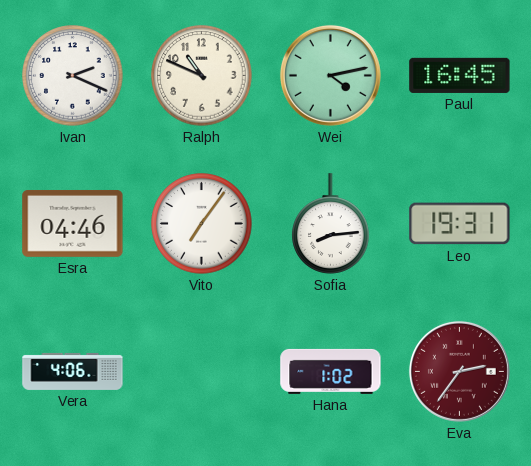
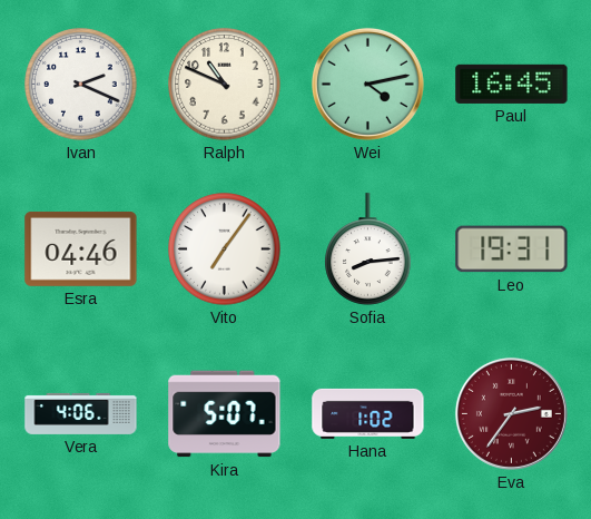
Kira: none -> 5:07
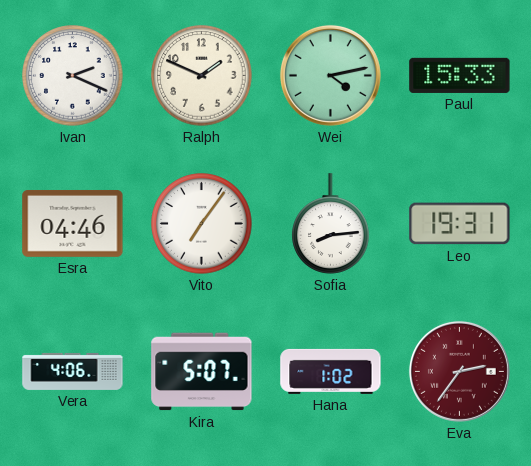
Ralph: 10:49 -> 1:49
Paul: 16:45 -> 15:33
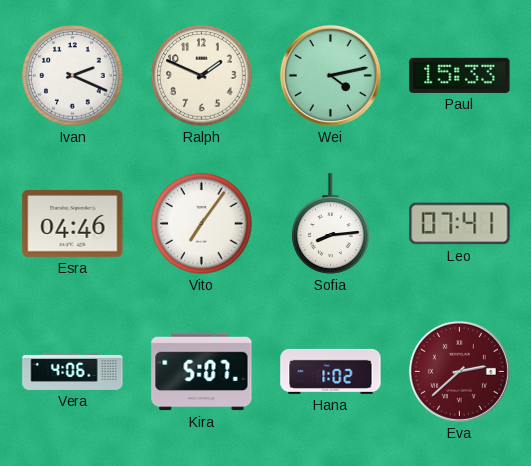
Leo: 19:31 -> 07:41
Eva: 2:36 -> 2:38
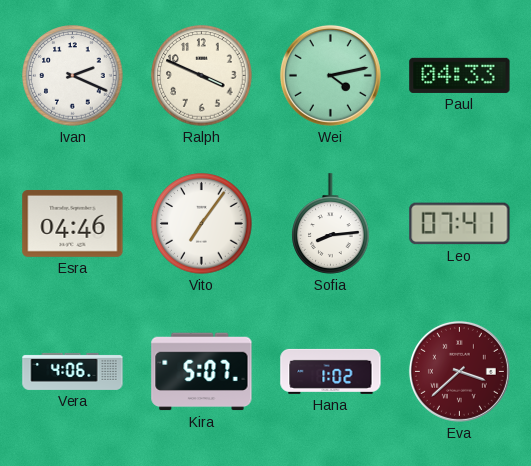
Ralph: 1:49 -> 3:49
Paul: 15:33 -> 04:33
Eva: 2:38 -> 3:38
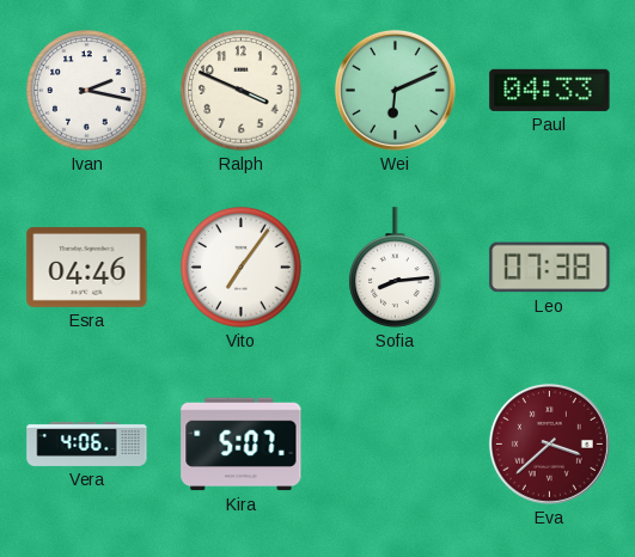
Ivan: 2:19 -> 2:17
Wei: 4:13 -> 6:11
Leo: 07:41 -> 07:38
Hana: 1:02 -> none
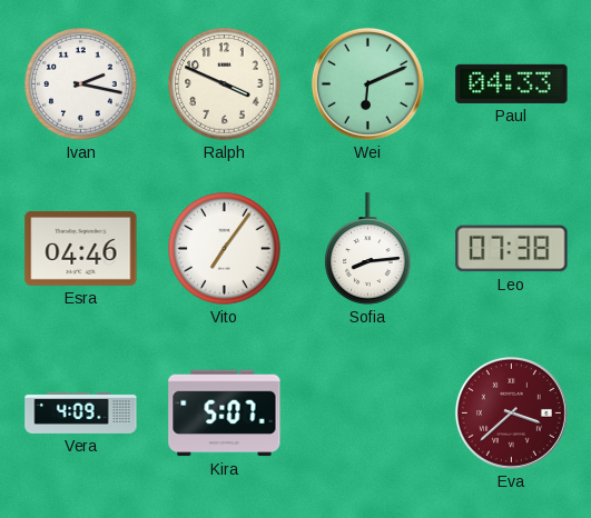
Vera: 4:06 -> 4:09
